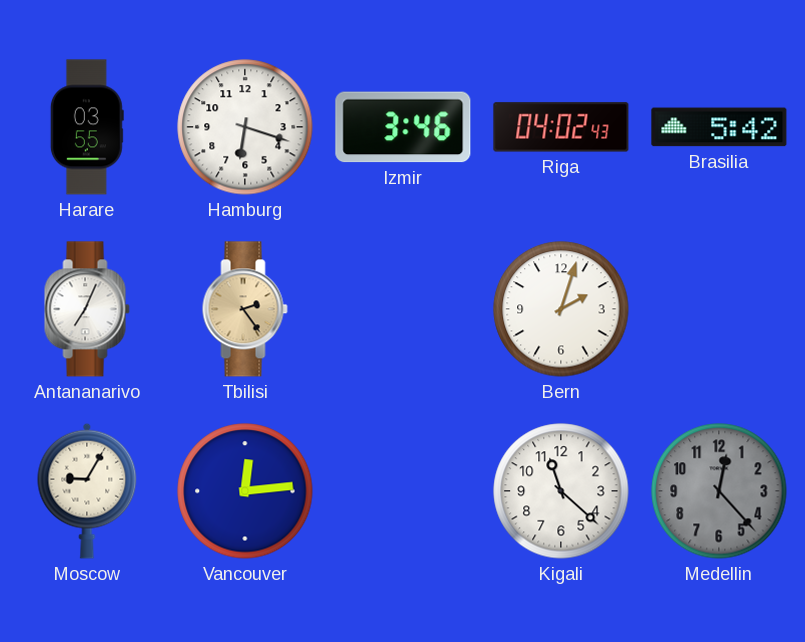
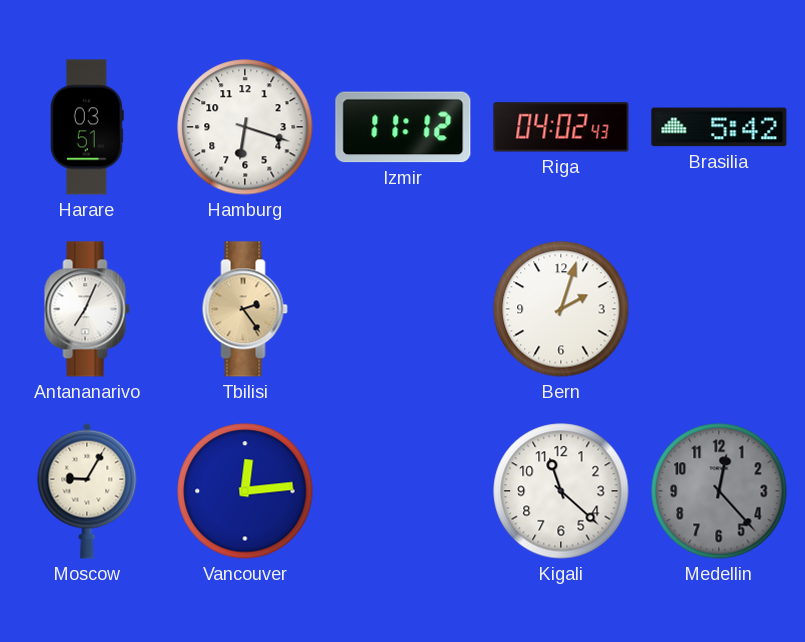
Harare: 03:55 -> 03:51
Izmir: 3:46 -> 11:12
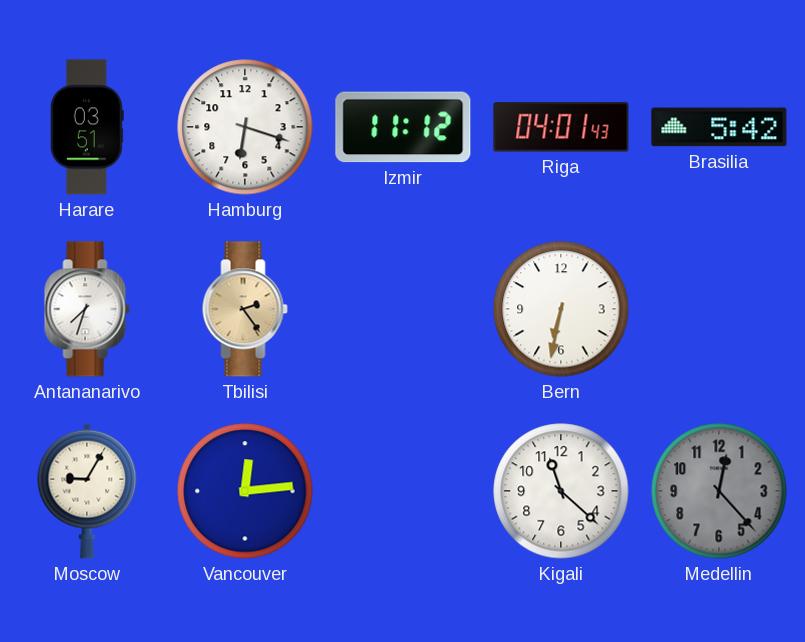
Riga: 04:02 -> 04:01
Antananarivo: 7:04 -> 7:33
Bern: 2:03 -> 6:32
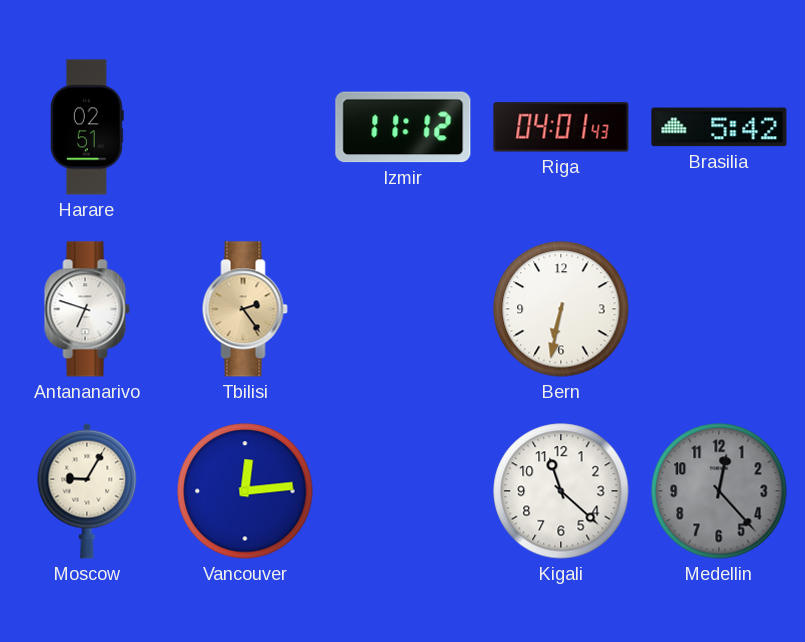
Harare: 03:51 -> 02:51
Hamburg: 6:18 -> none
Antananarivo: 7:33 -> 6:48
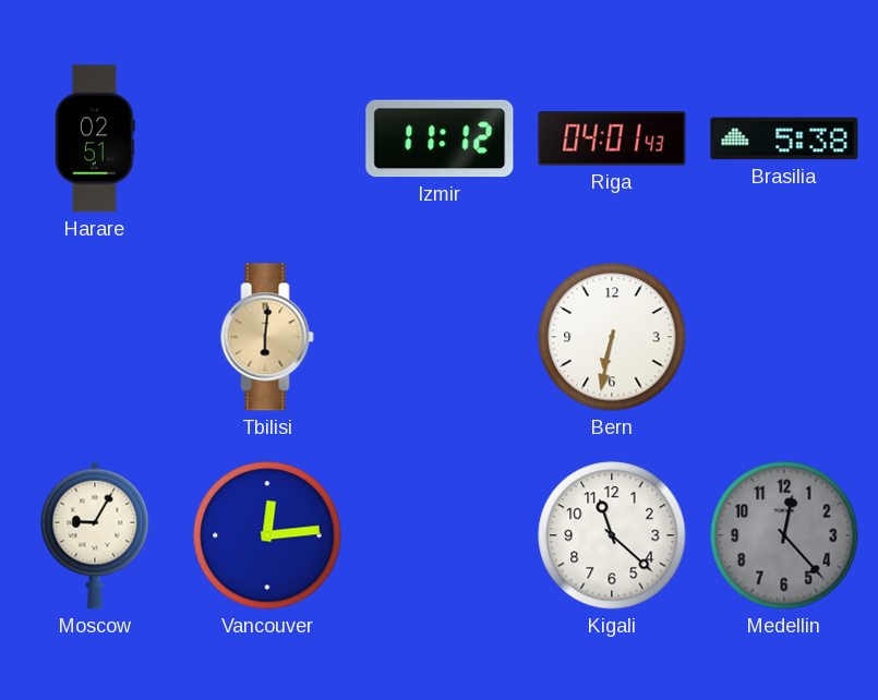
Brasilia: 5:42 -> 5:38
Antananarivo: 6:48 -> none
Tbilisi: 2:24 -> 6:01
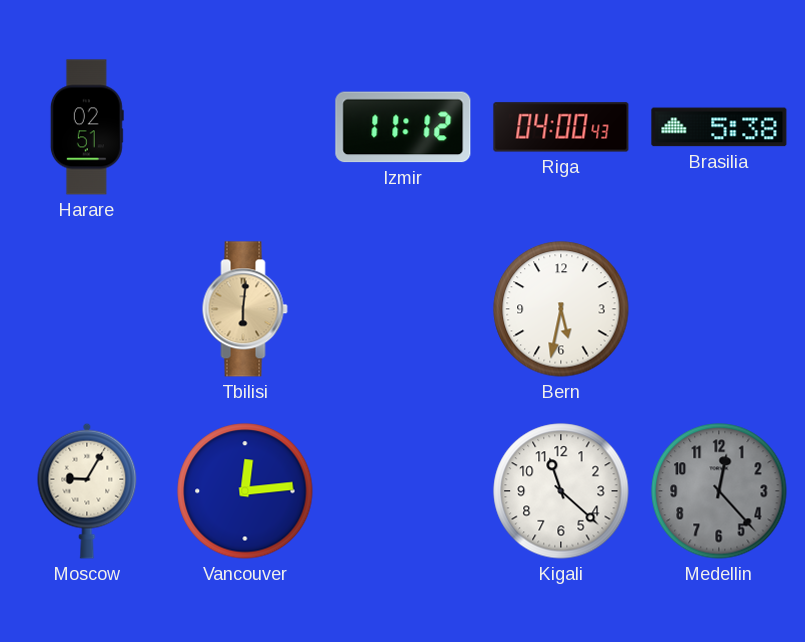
Riga: 04:01 -> 04:00
Bern: 6:32 -> 5:32
